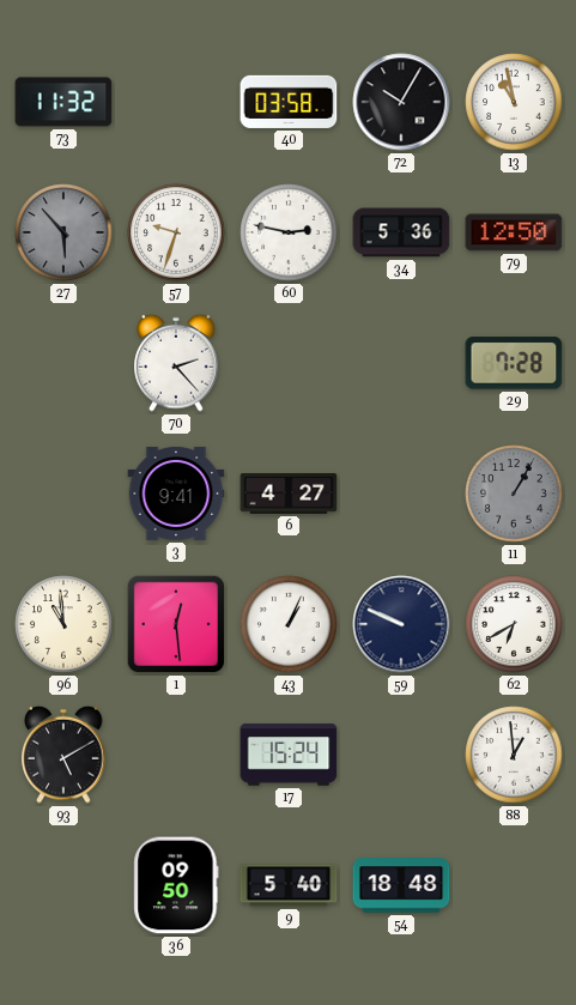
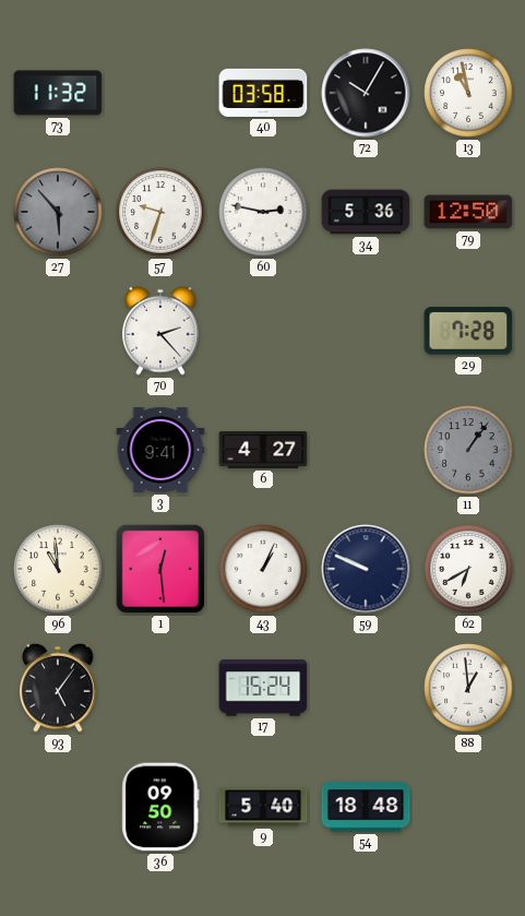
11: 1:05 -> 1:06
93: 5:10 -> 5:06
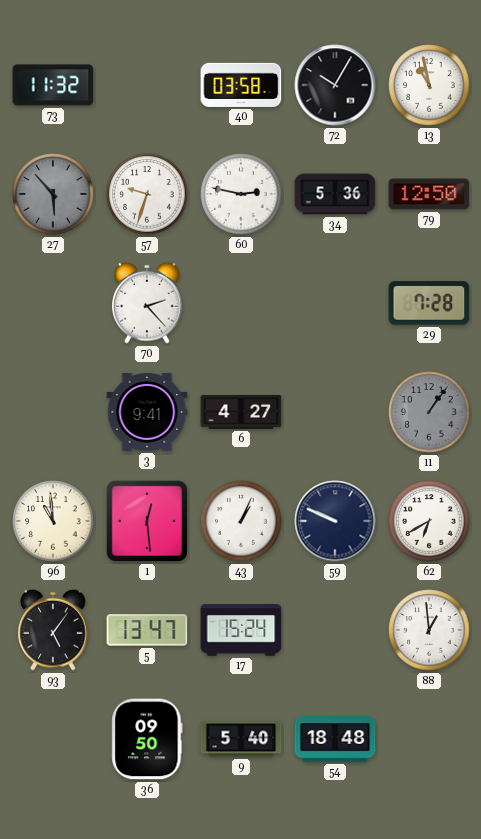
5: none -> 13:47
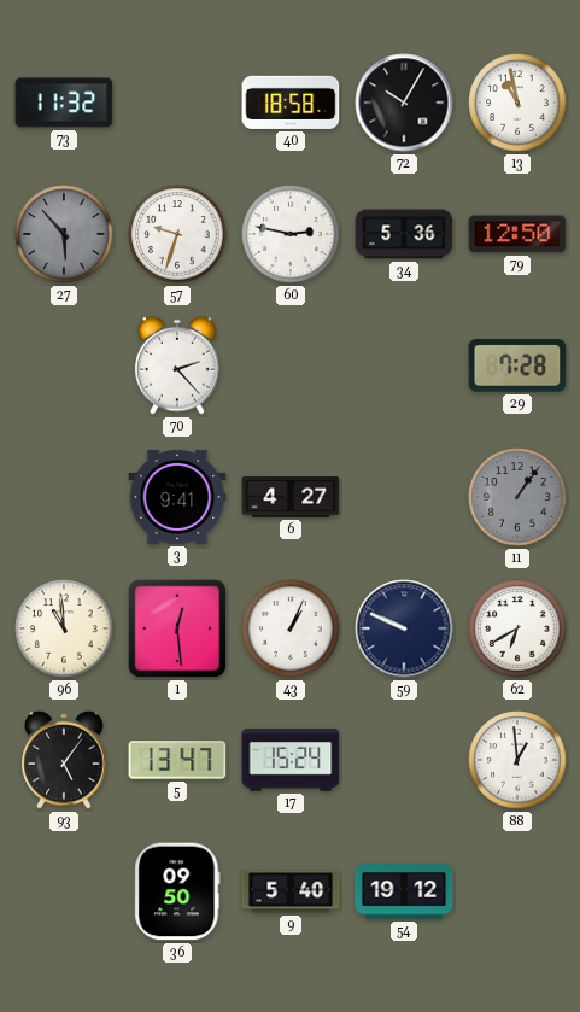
40: 03:58 -> 18:58
54: 18:48 -> 19:12
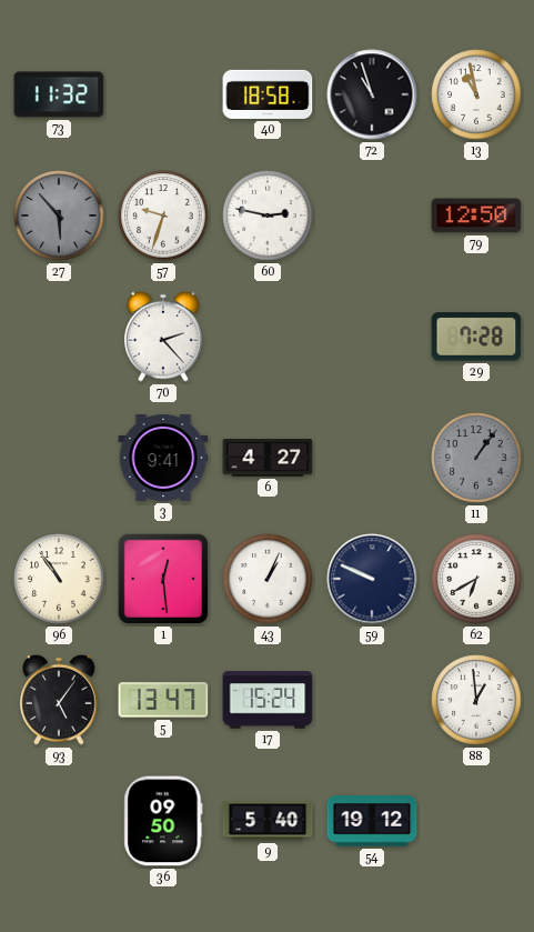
72: 10:05 -> 10:57
34: 5:36 -> none
96: 10:59 -> 10:54
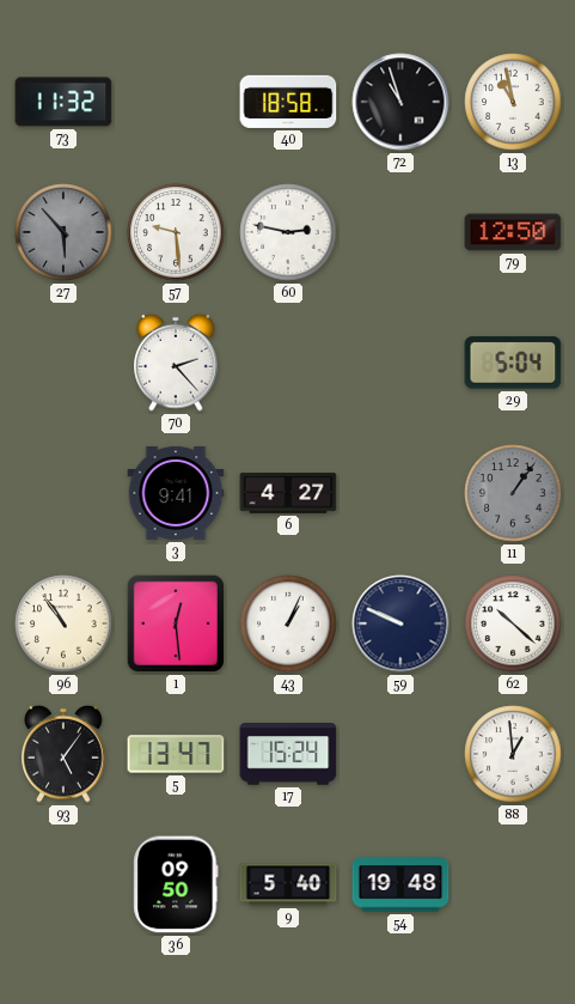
57: 9:33 -> 9:29
29: 7:28 -> 5:04
62: 6:40 -> 10:22
54: 19:12 -> 19:48
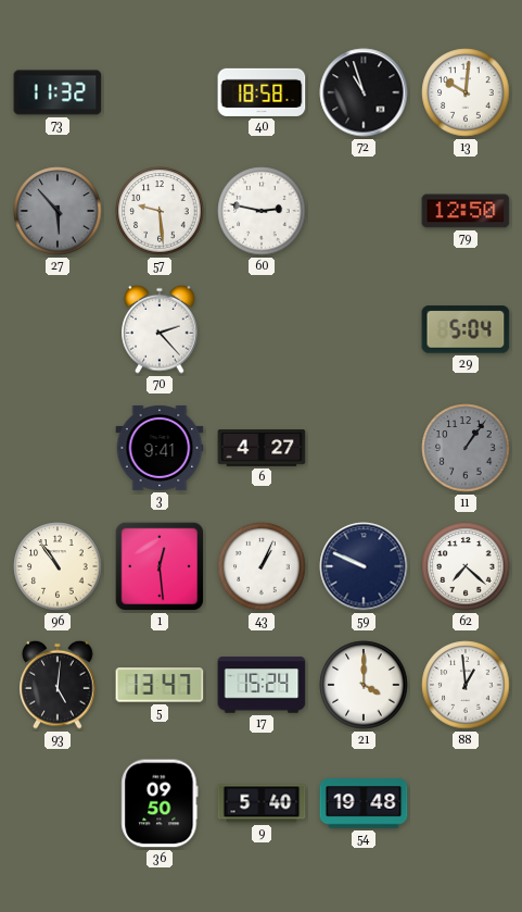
13: 10:58 -> 10:01
62: 10:22 -> 7:22
93: 5:06 -> 5:01
21: none -> 4:00
